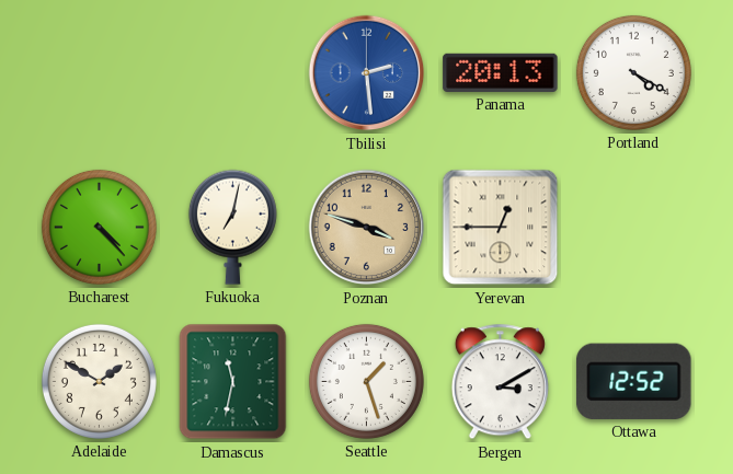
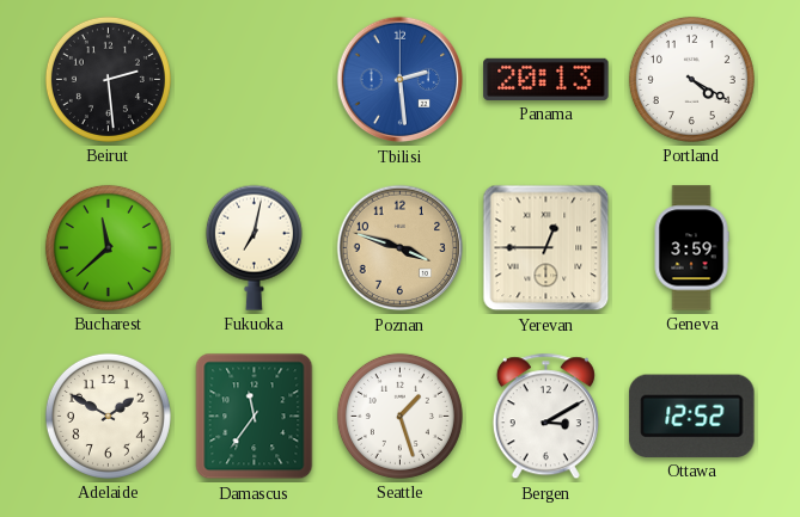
Beirut: none -> 2:29
Bucharest: 4:23 -> 11:38
Geneva: none -> 3:59
Damascus: 11:32 -> 11:36
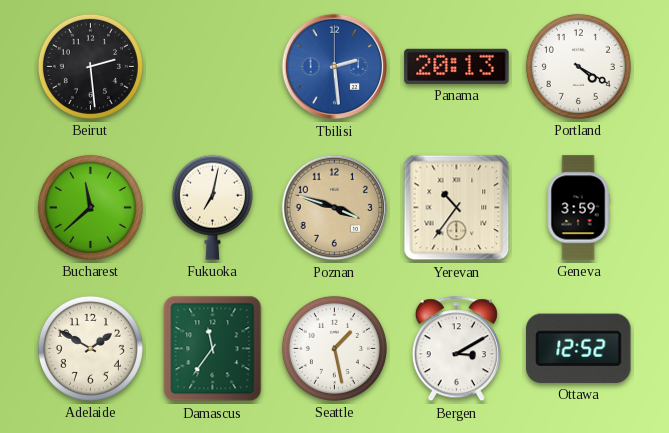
Yerevan: 12:45 -> 10:36
Seattle: 1:27 -> 1:28
